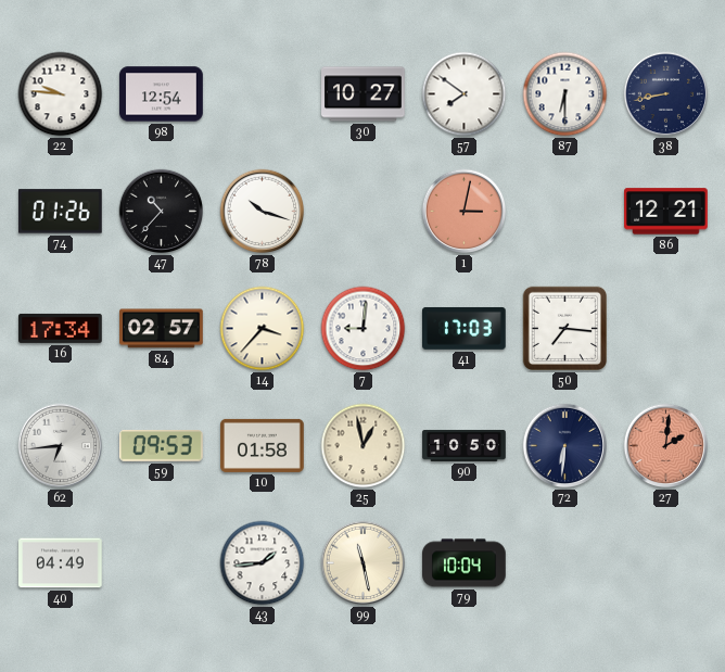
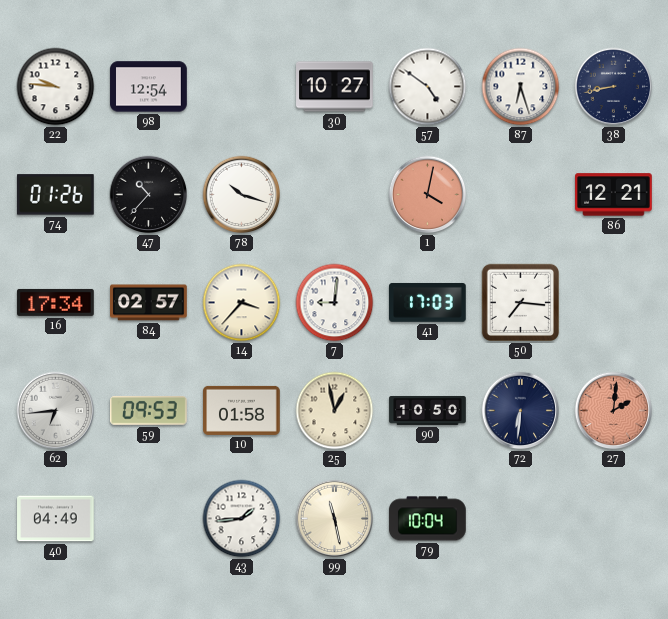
57: 7:51 -> 4:51
87: 6:30 -> 6:27
1: 3:02 -> 4:02
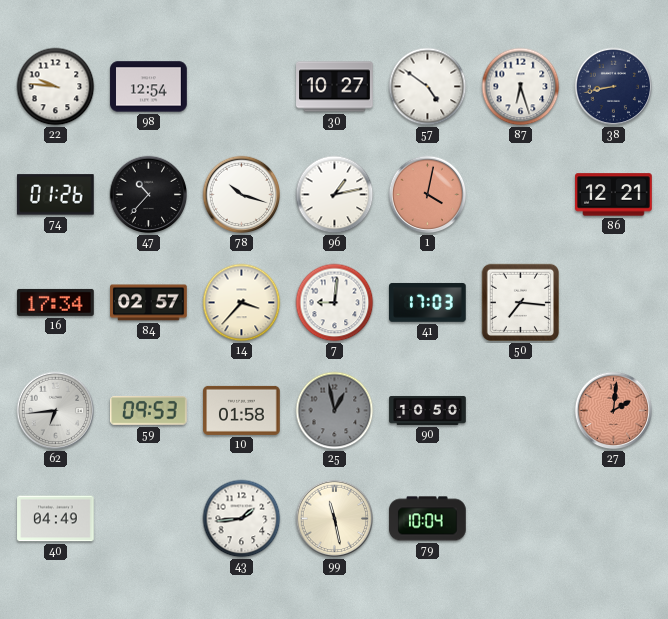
96: none -> 1:13
25 dial: cream -> grey
72: 6:31 -> none
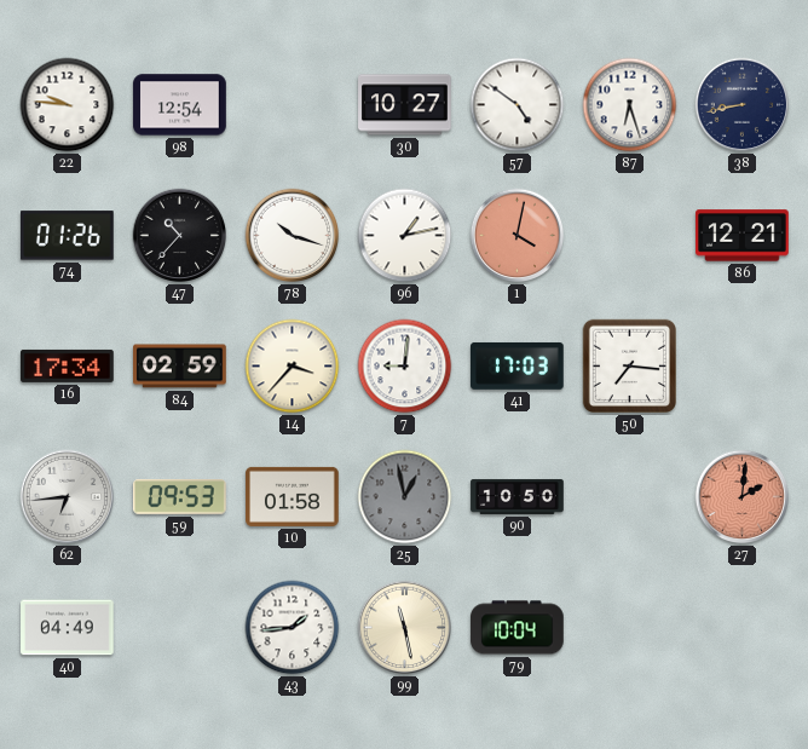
84: 02:57 -> 02:59
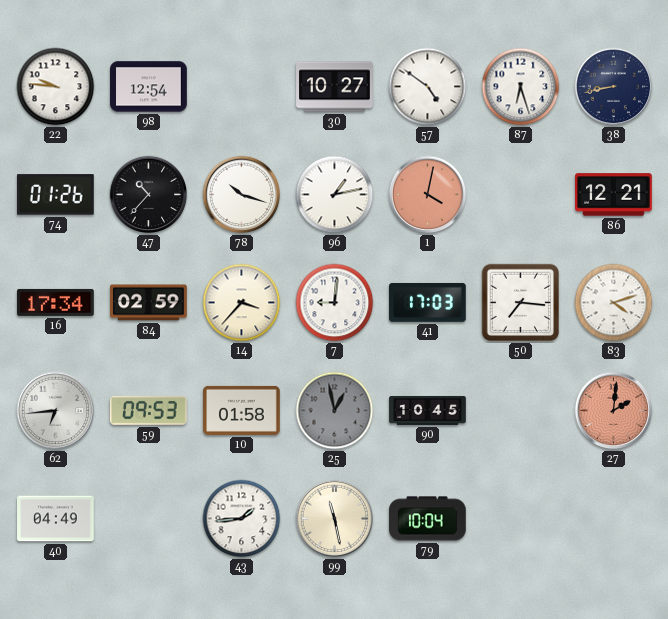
83: none -> 4:12
90: 10:50 -> 10:45
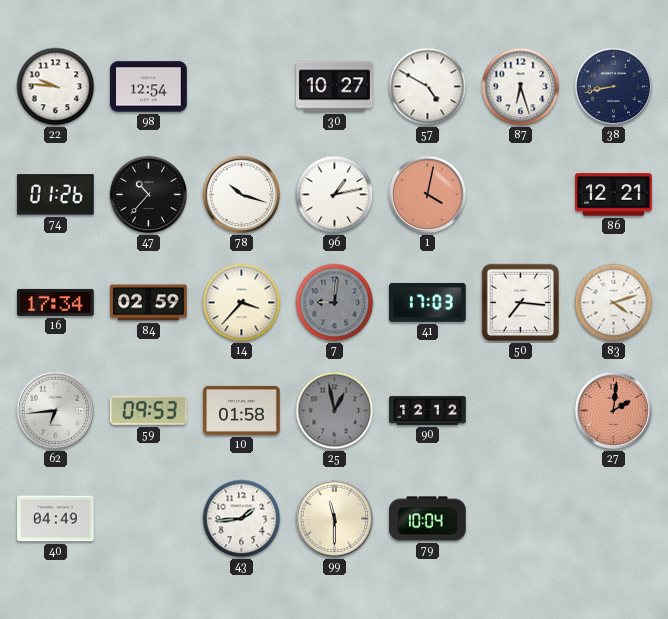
57: 4:51 -> 4:50
7 dial: white -> grey
90: 10:45 -> 12:12
99: 11:28 -> 11:30
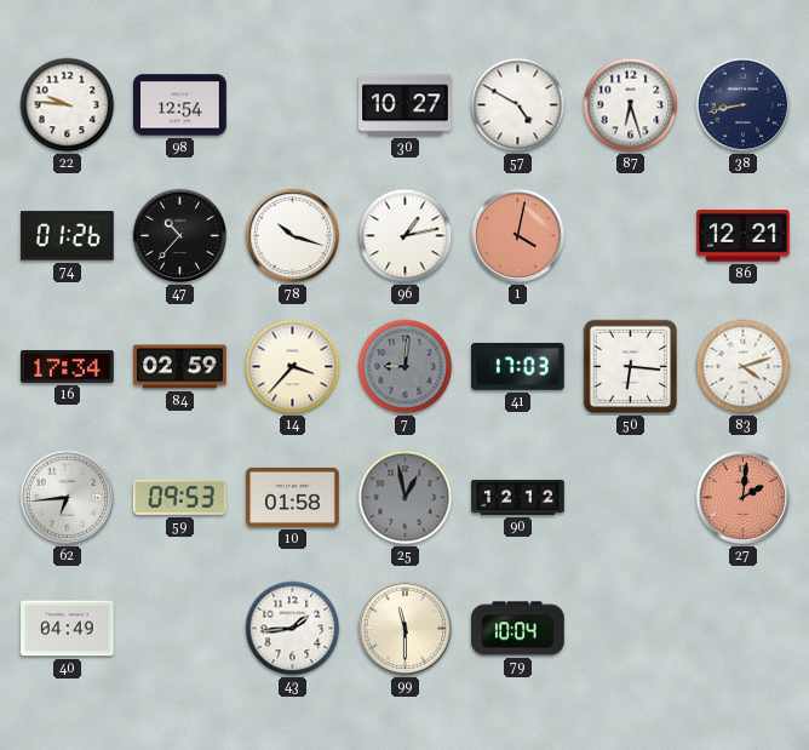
50: 7:16 -> 6:16
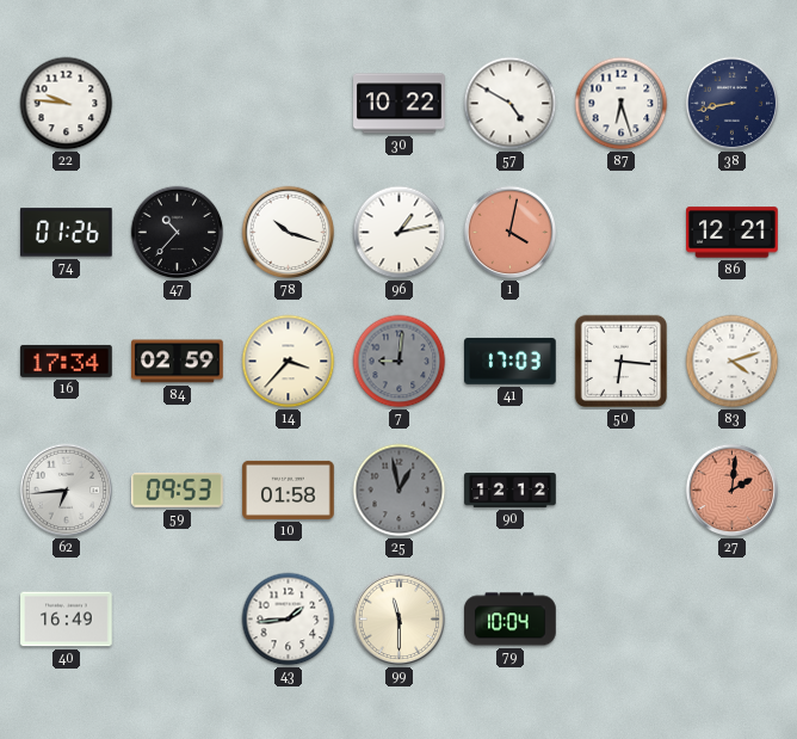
98: 12:54 -> none
30: 10:27 -> 10:22
40: 04:49 -> 16:49
